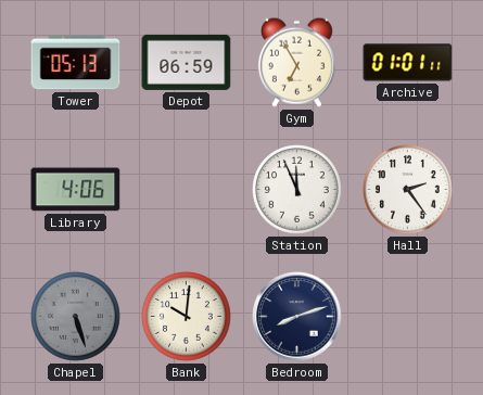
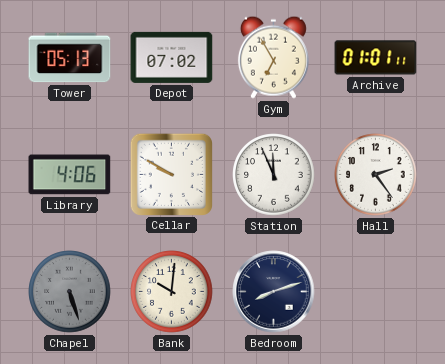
Depot: 06:59 -> 07:02
Cellar: none -> 9:50
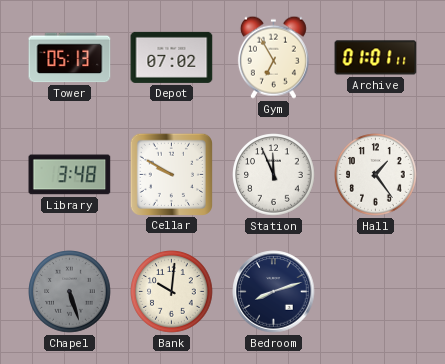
Library: 4:06 -> 3:48
Hall: 2:24 -> 1:24
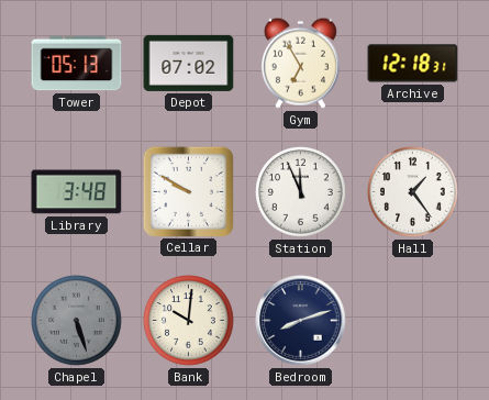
Archive: 01:01 -> 12:18
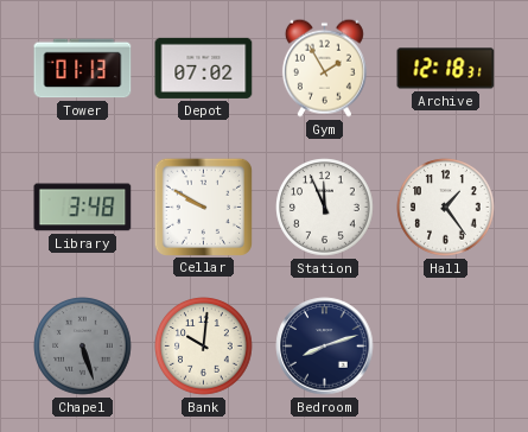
Tower: 05:13 -> 01:13
Gym: 6:55 -> 1:55
